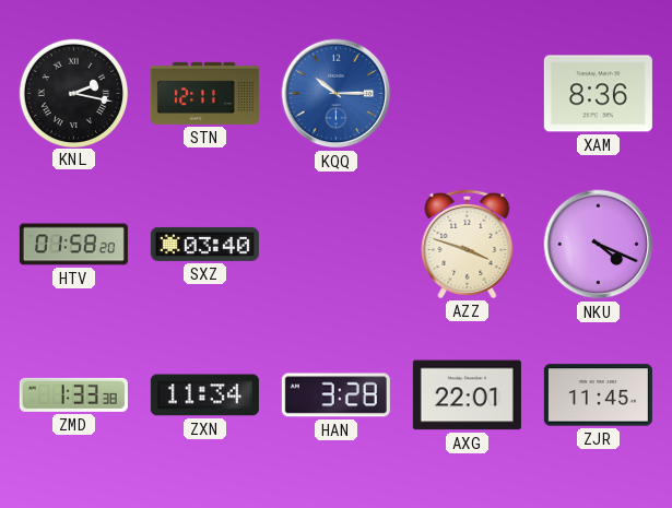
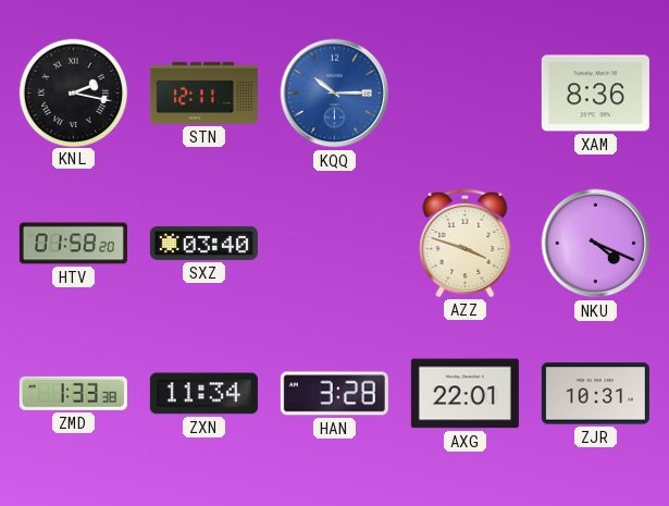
ZJR: 11:45 -> 10:31
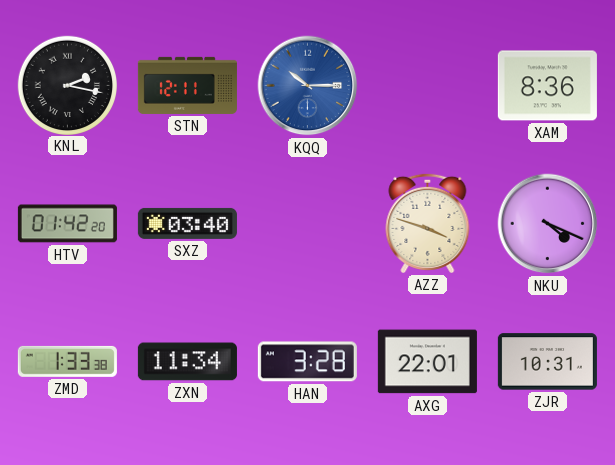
HTV: 01:58 -> 01:42
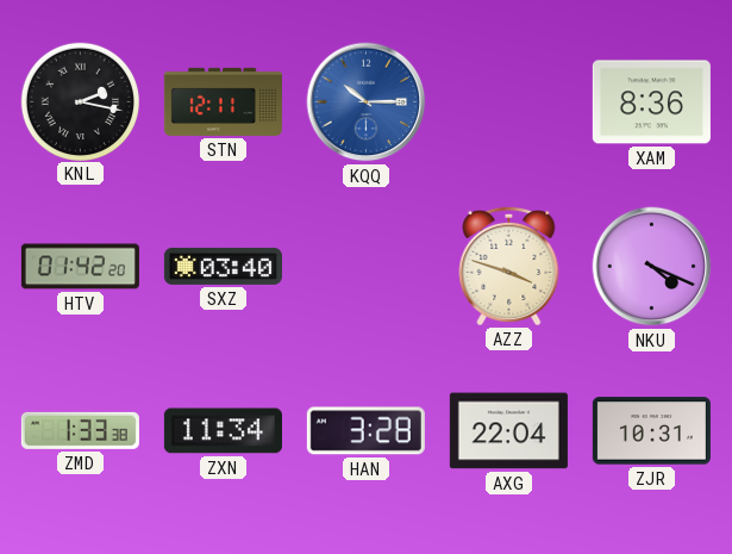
AXG: 22:01 -> 22:04
